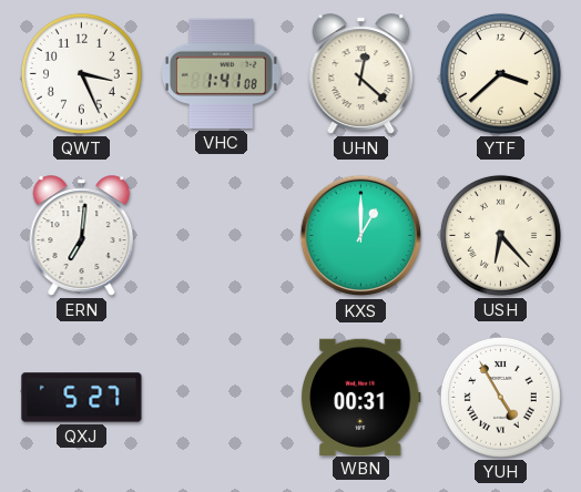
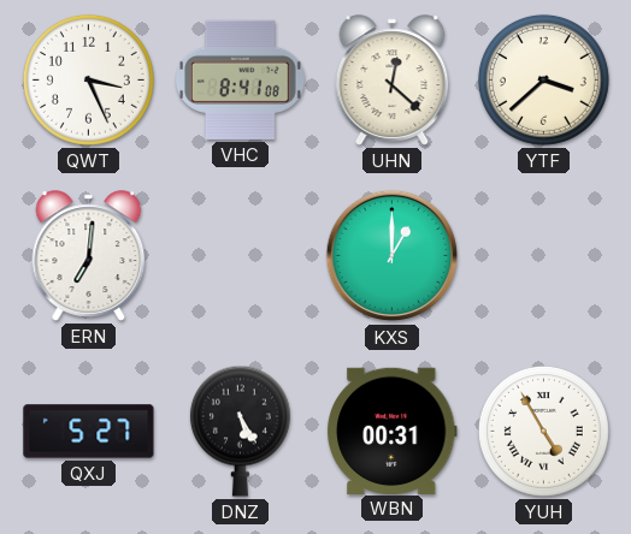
VHC: 1:41 -> 8:41
USH: 6:23 -> none
DNZ: none -> 5:25
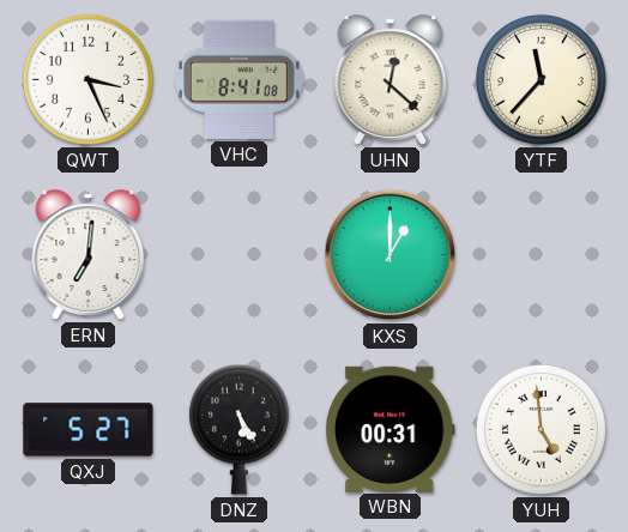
YTF: 3:38 -> 11:37
YUH: 4:55 -> 4:59
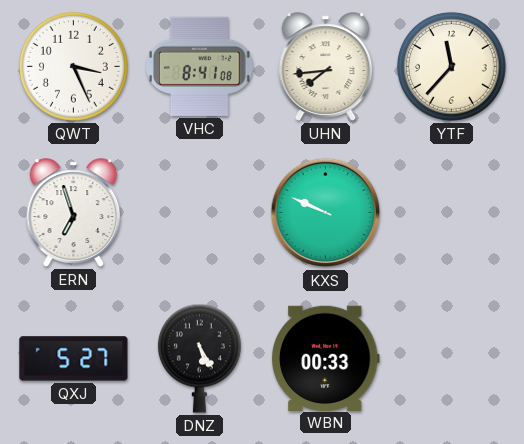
UHN: 12:22 -> 7:44
ERN: 7:01 -> 6:57
KXS: 1:00 -> 9:49
WBN: 00:31 -> 00:33
YUH: 4:59 -> none
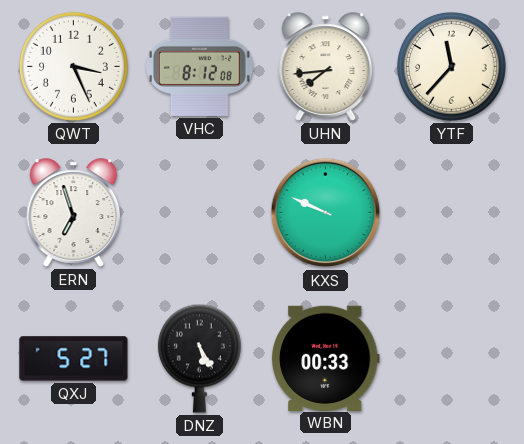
VHC: 8:41 -> 8:12
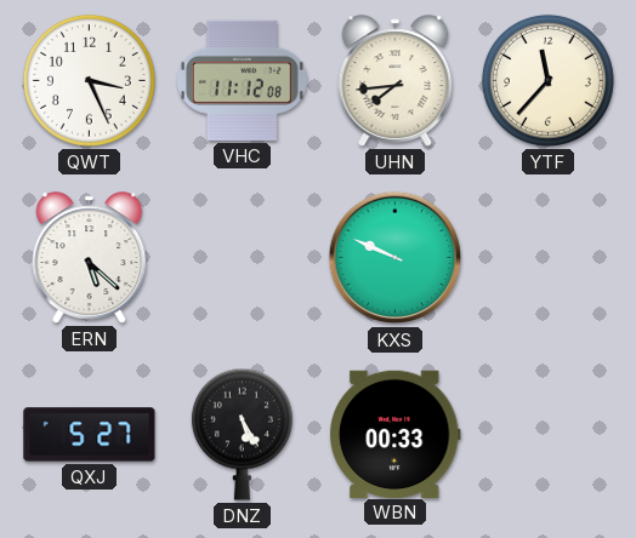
VHC: 8:12 -> 11:12
ERN: 6:57 -> 5:22
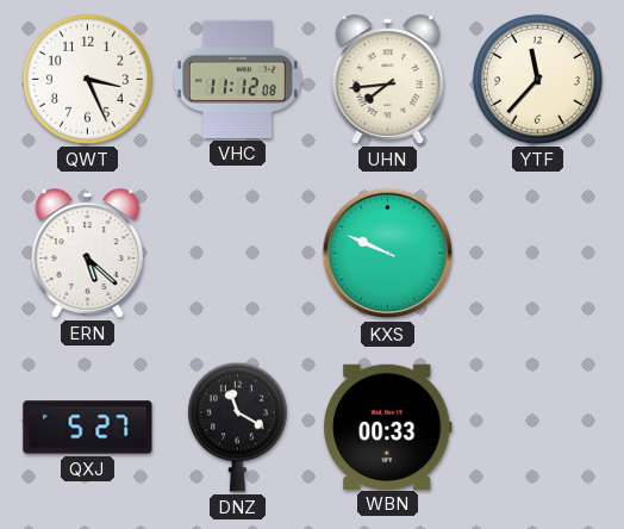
DNZ: 5:25 -> 11:20
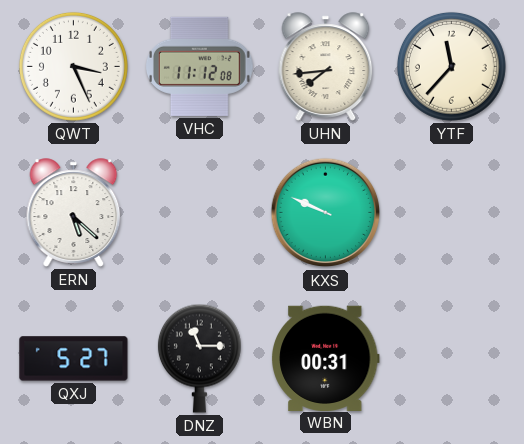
DNZ: 11:20 -> 11:15
WBN: 00:33 -> 00:31
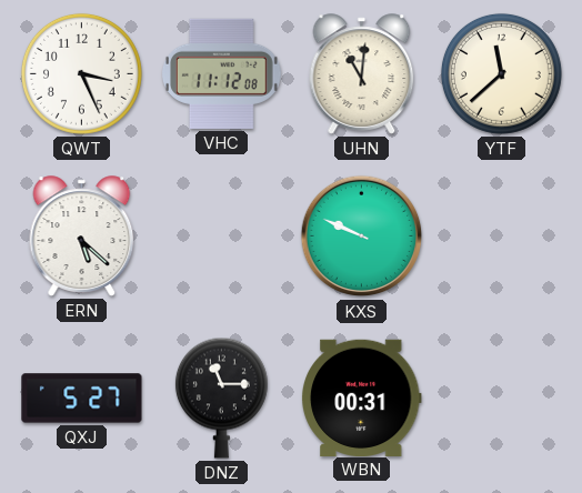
UHN: 7:44 -> 11:01
YTF: 11:37 -> 11:38
